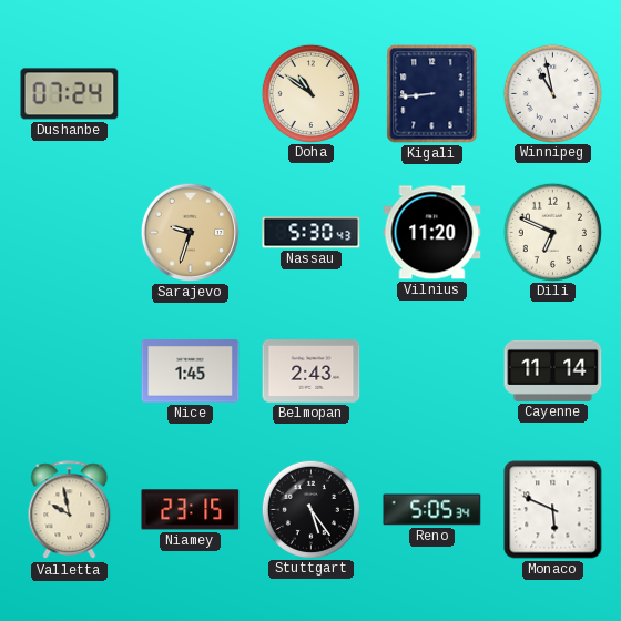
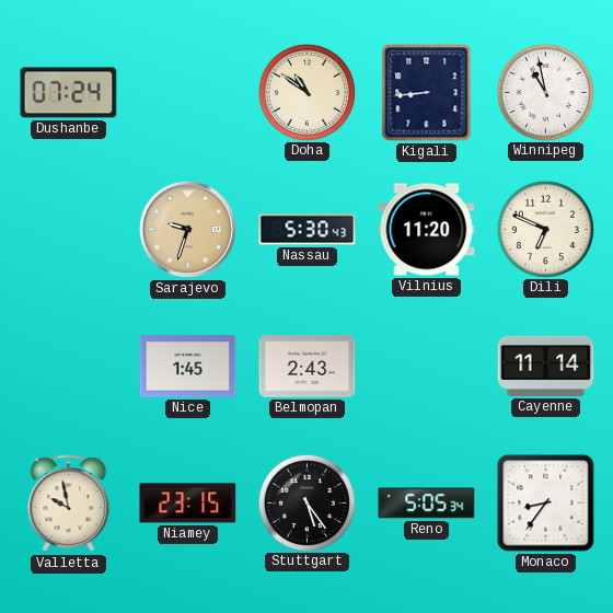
Monaco: 5:49 -> 8:36
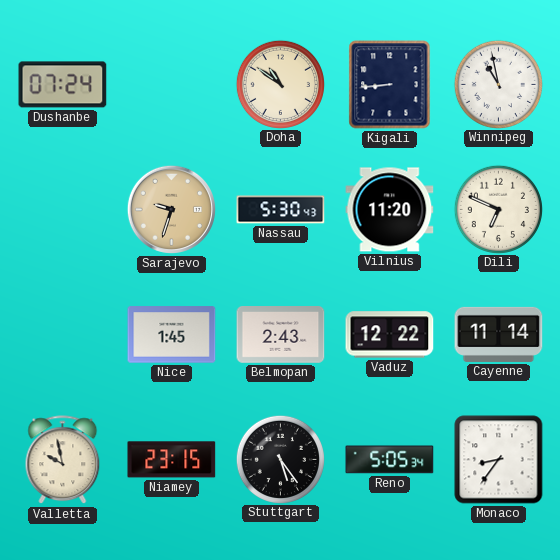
Vaduz: none -> 12:22
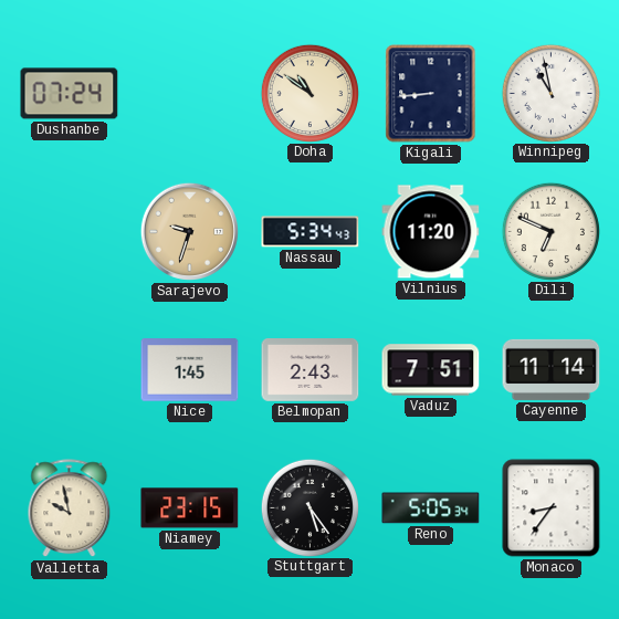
Nassau: 5:30 -> 5:34
Vaduz: 12:22 -> 7:51
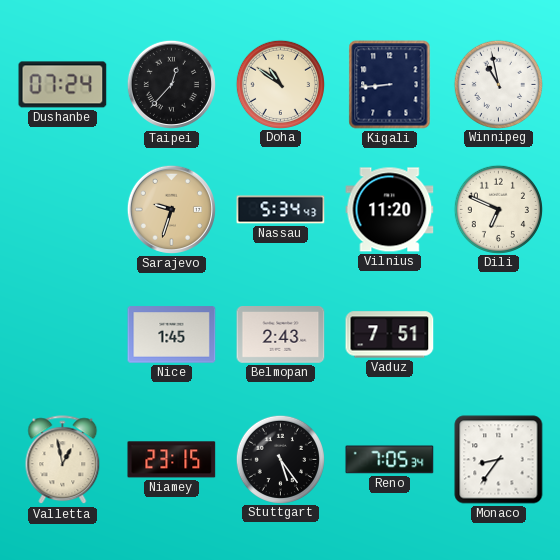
Taipei: none -> 12:37
Cayenne: 11:14 -> none
Valletta: 9:58 -> 12:58
Reno: 5:05 -> 7:05
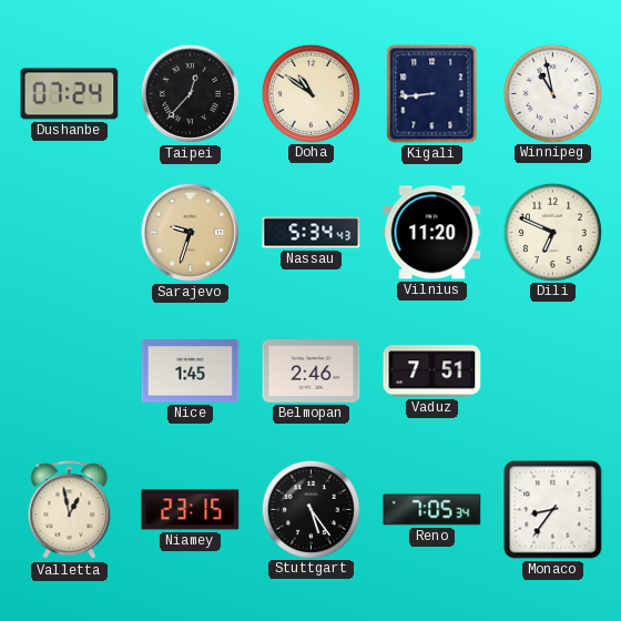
Belmopan: 2:43 -> 2:46
